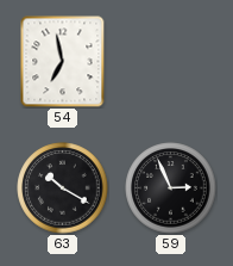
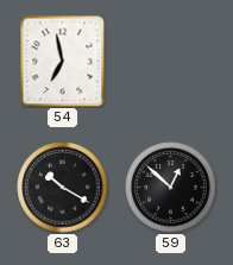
59: 2:56 -> 12:52
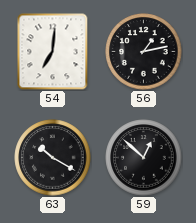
54: 6:58 -> 7:01
56: none -> 1:13
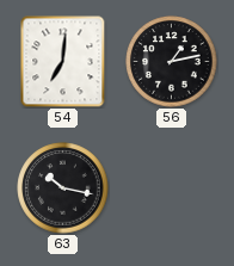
63: 10:20 -> 10:17
59: 12:52 -> none
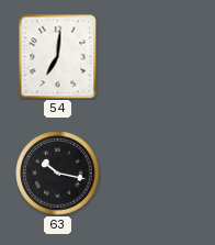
56: 1:13 -> none
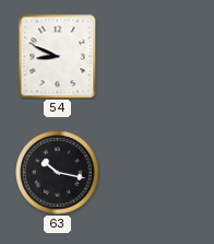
54: 7:01 -> 8:49
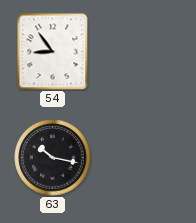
54: 8:49 -> 8:54
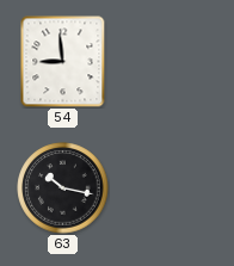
54: 8:54 -> 8:59
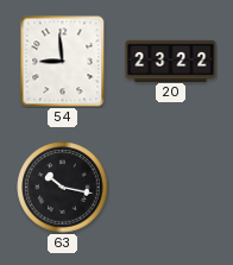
20: none -> 23:22
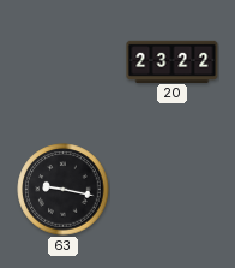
54: 8:59 -> none
63: 10:17 -> 9:17
